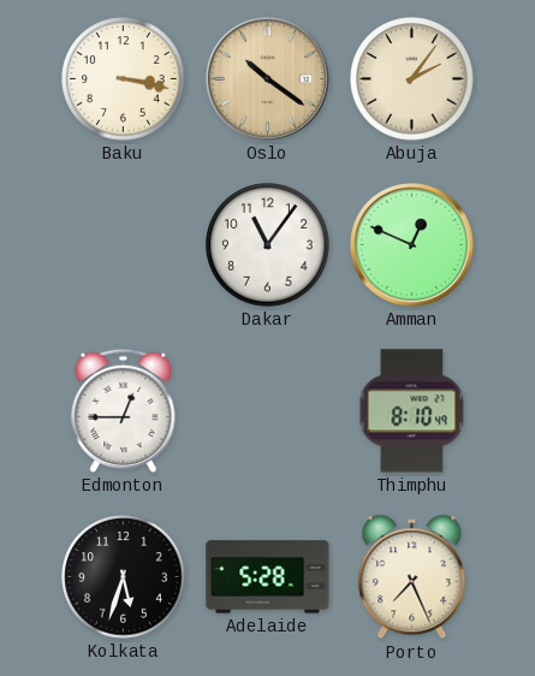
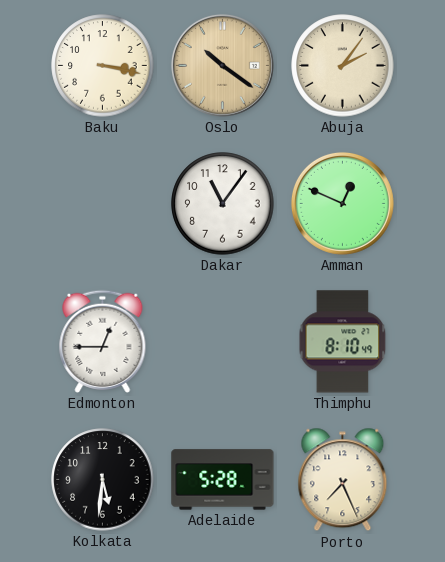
Kolkata: 5:33 -> 5:31
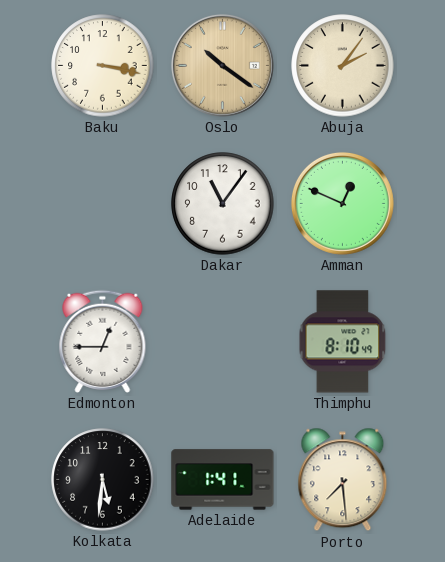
Adelaide: 5:28 -> 1:41
Porto: 7:26 -> 7:29
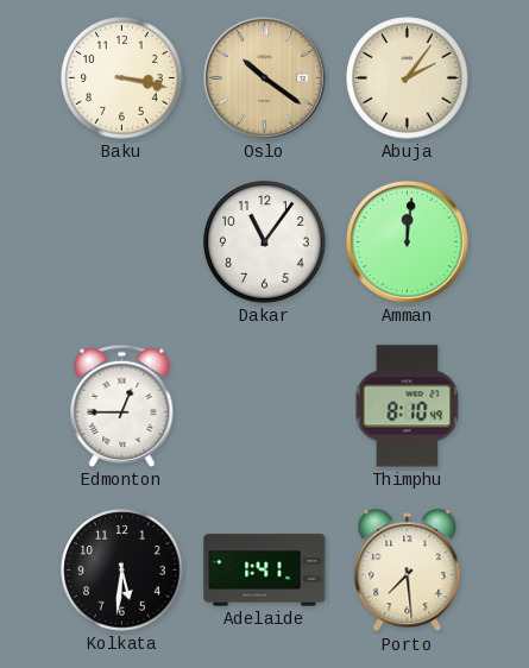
Amman: 12:49 -> 12:01
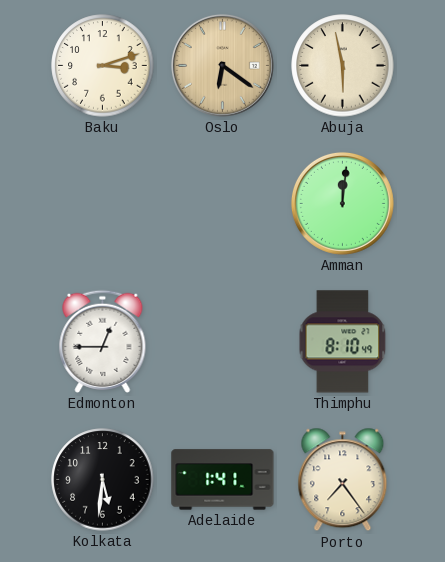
Baku: 3:17 -> 3:12
Oslo: 10:21 -> 6:21
Abuja: 2:06 -> 5:58
Dakar: 11:06 -> none
Porto: 7:29 -> 7:24
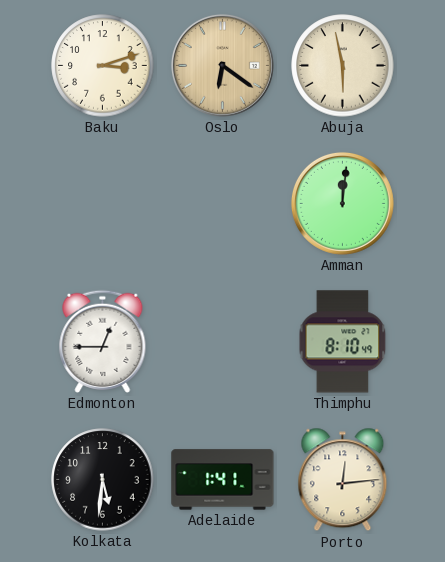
Porto: 7:24 -> 12:14
